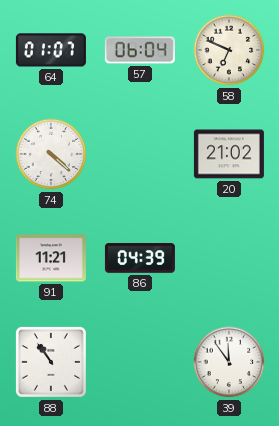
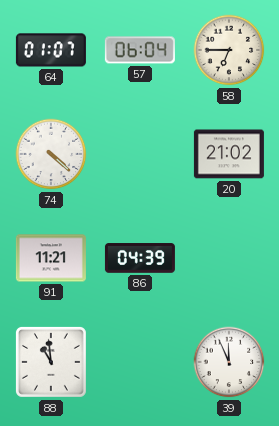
58: 6:49 -> 6:45
88: 10:54 -> 10:59
39: 11:54 -> 11:56
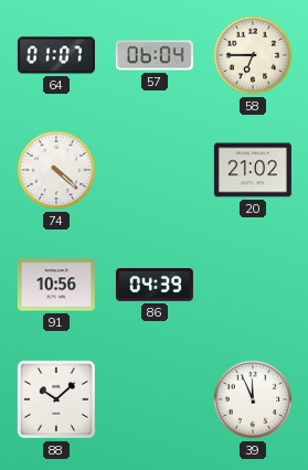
91: 11:21 -> 10:56
88: 10:59 -> 10:08
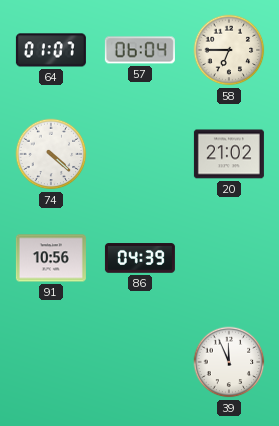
88: 10:08 -> none
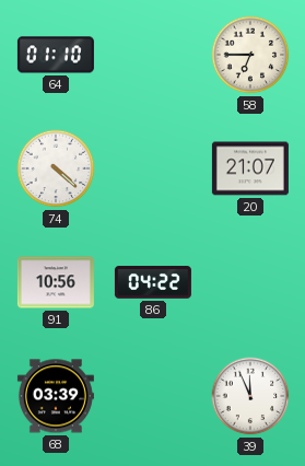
64: 01:07 -> 01:10
57: 06:04 -> none
20: 21:02 -> 21:07
86: 04:39 -> 04:22
68: none -> 03:39
